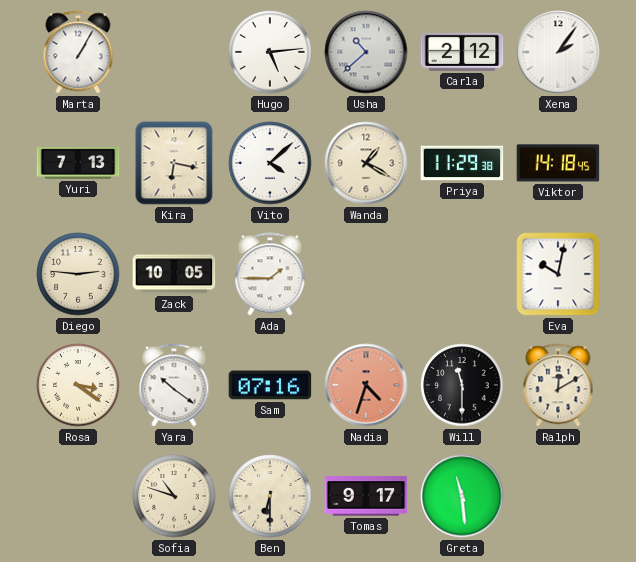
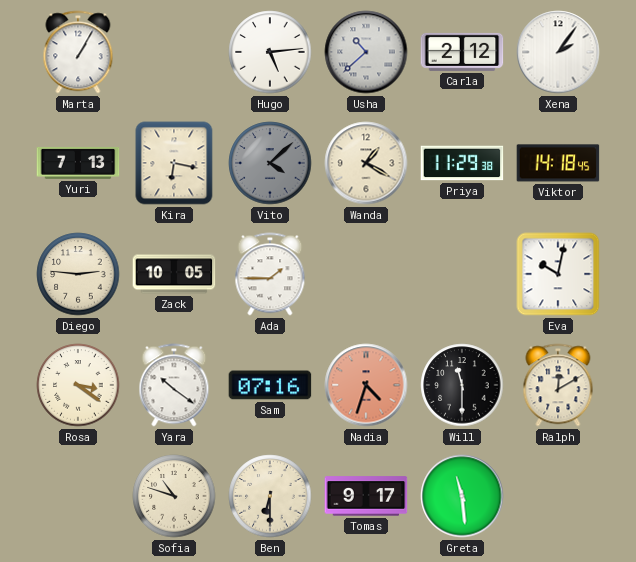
Vito dial: white -> grey
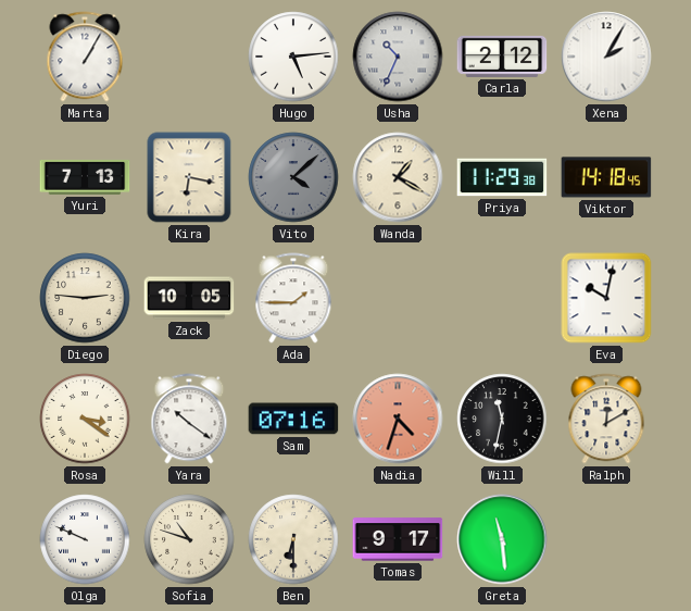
Usha: 10:38 -> 10:34
Xena: 2:06 -> 2:05
Will: 11:30 -> 11:32
Olga: none -> 9:49
